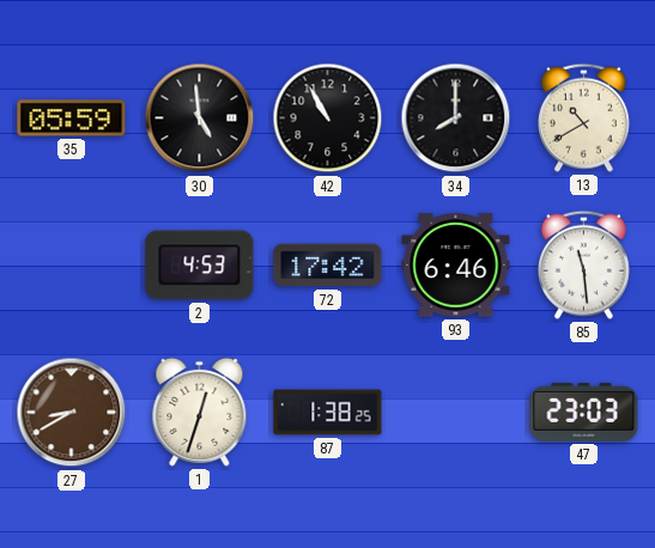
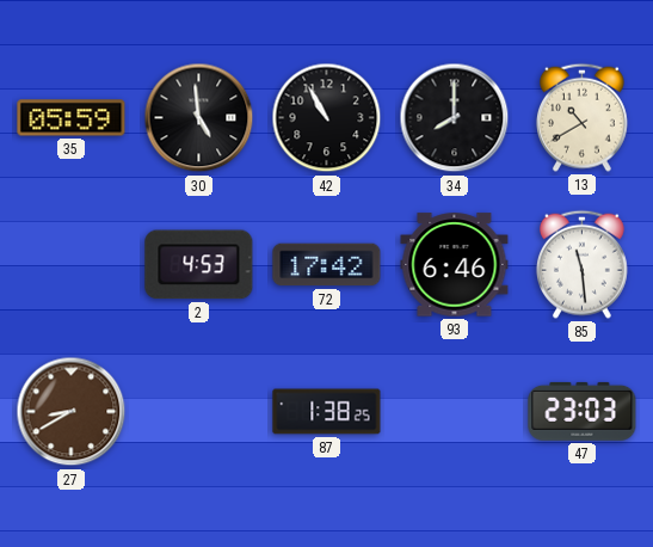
1: 12:33 -> none
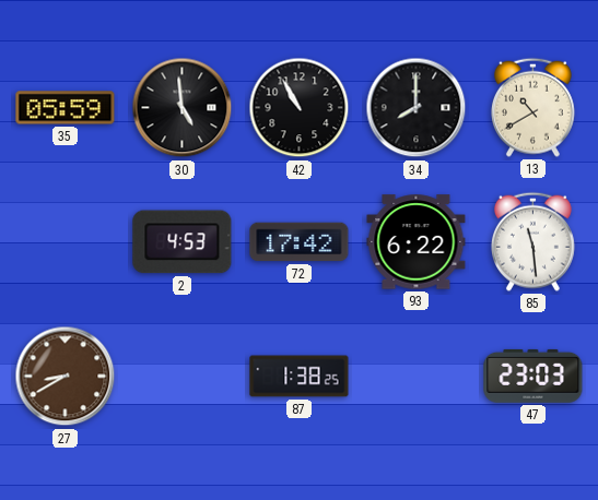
93: 6:46 -> 6:22
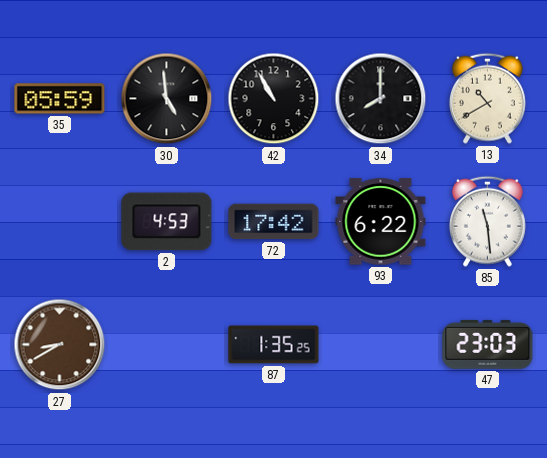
87: 1:38 -> 1:35
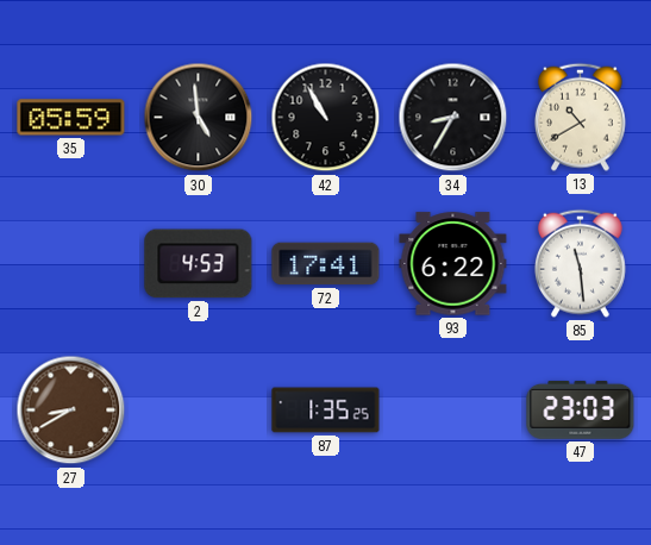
34: 8:00 -> 8:35
72: 17:42 -> 17:41
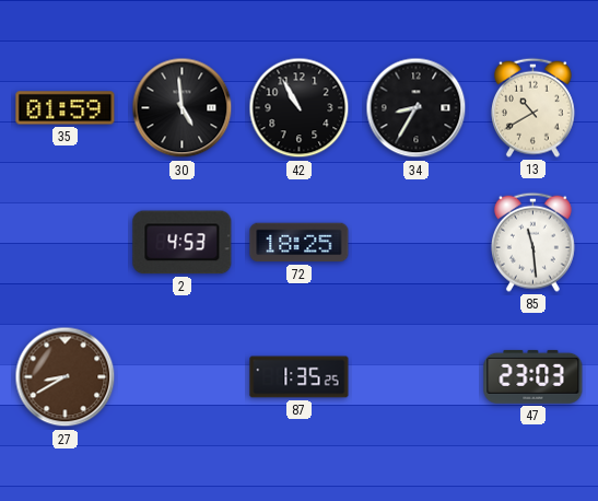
35: 05:59 -> 01:59
72: 17:41 -> 18:25
93: 6:22 -> none
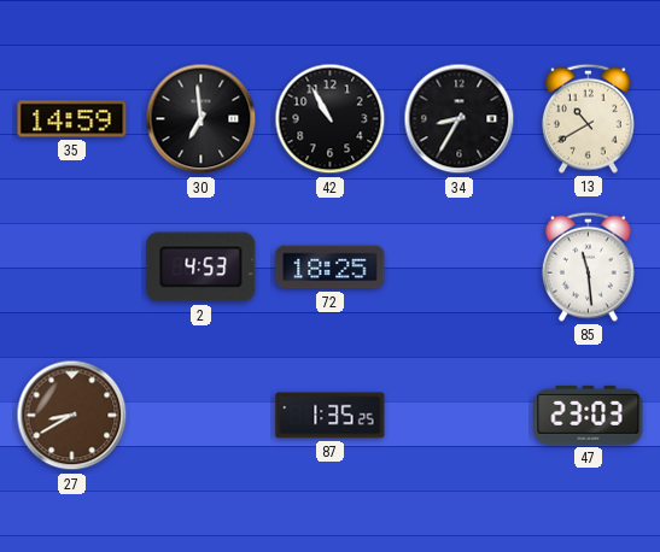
35: 01:59 -> 14:59
30: 4:59 -> 6:59
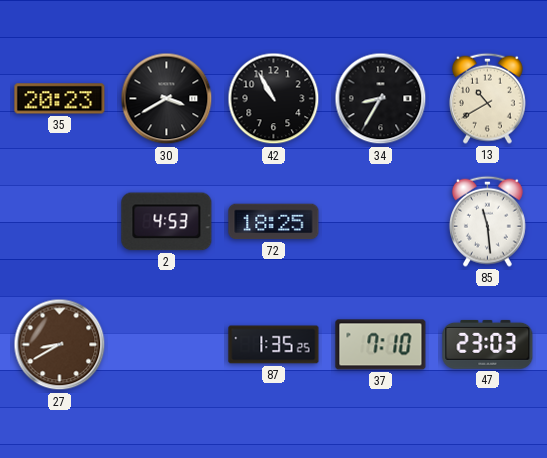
35: 14:59 -> 20:23
30: 6:59 -> 3:40
37: none -> 7:10
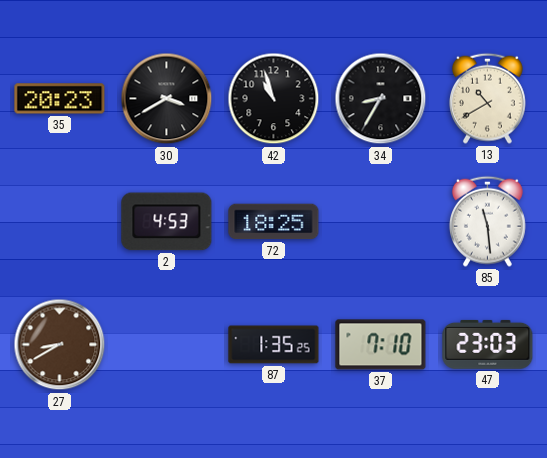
42: 10:55 -> 10:57
